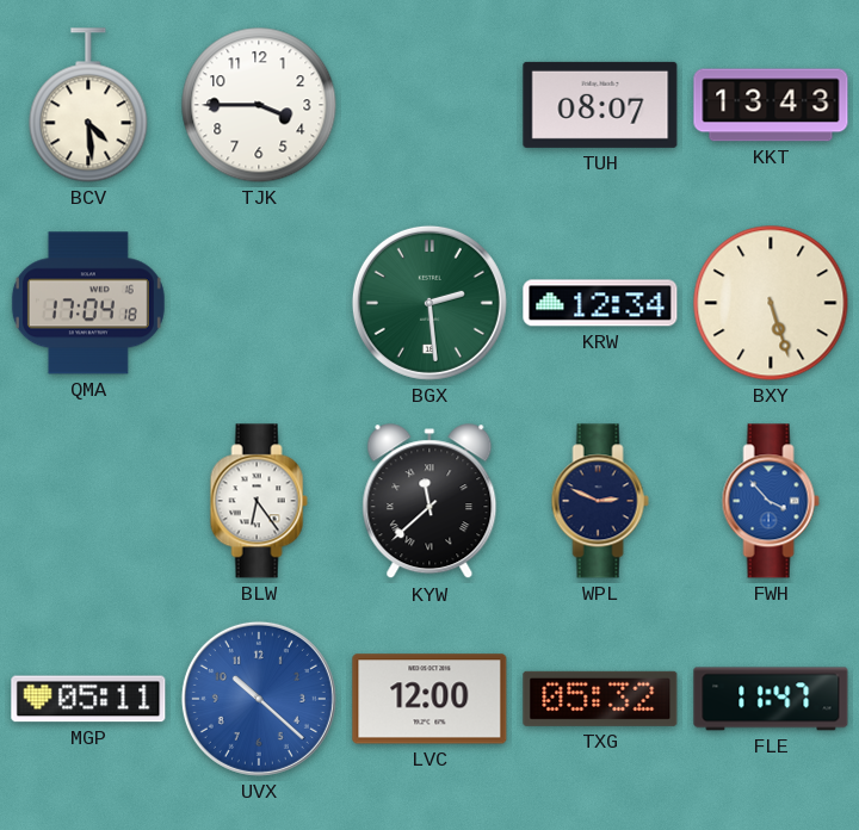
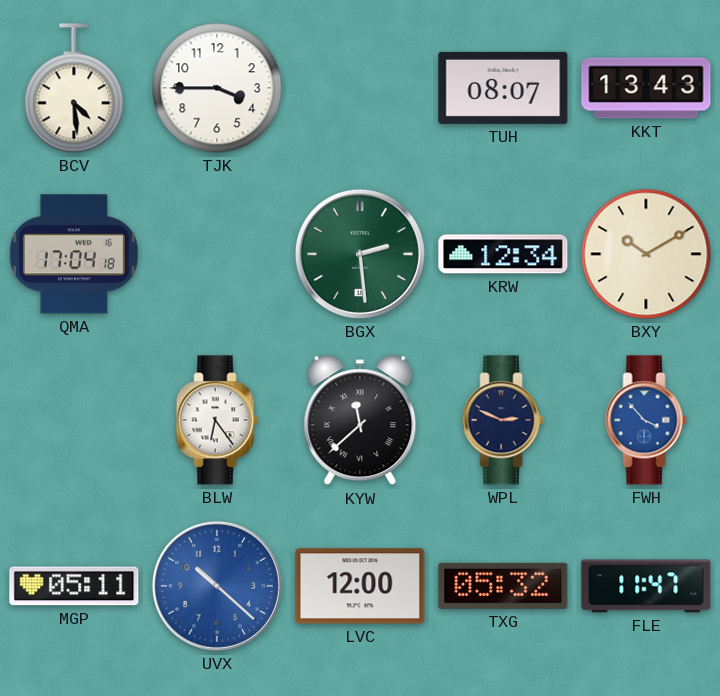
BXY: 5:27 -> 10:10
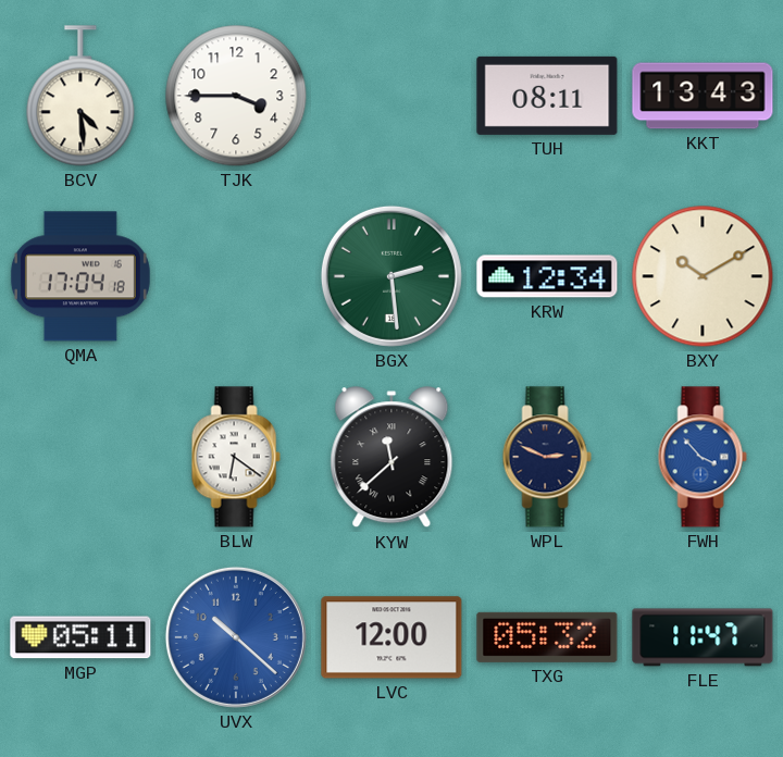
TUH: 08:07 -> 08:11
BLW: 6:24 -> 6:21
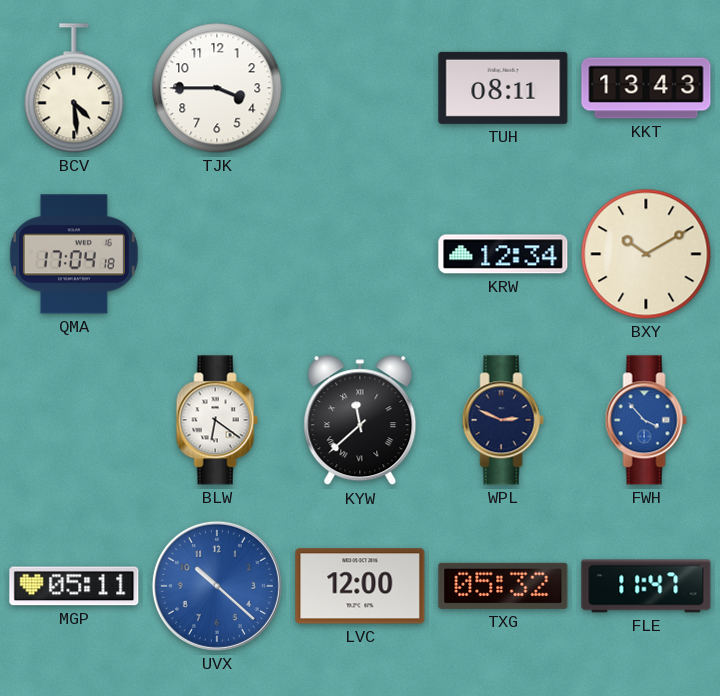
BGX: 2:29 -> none
